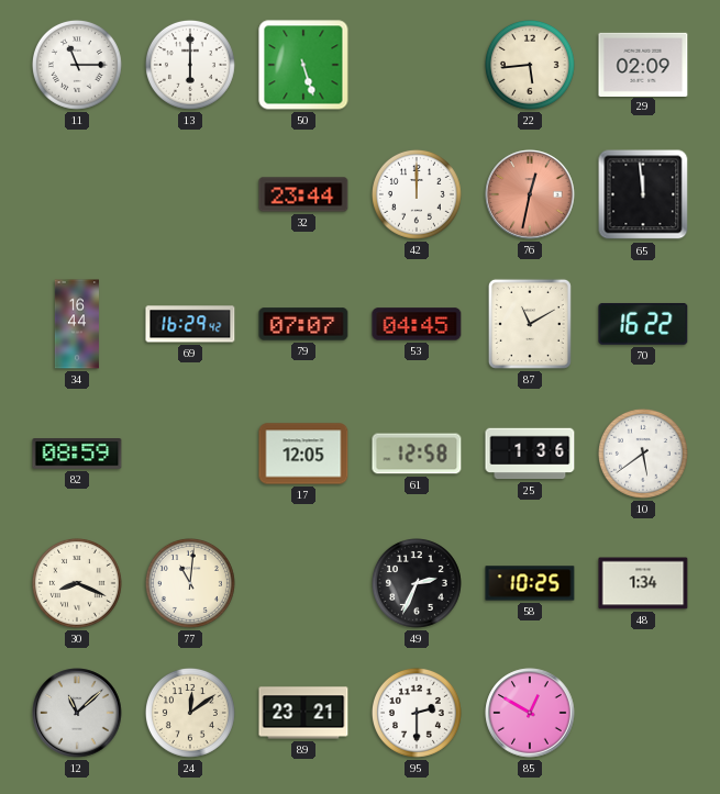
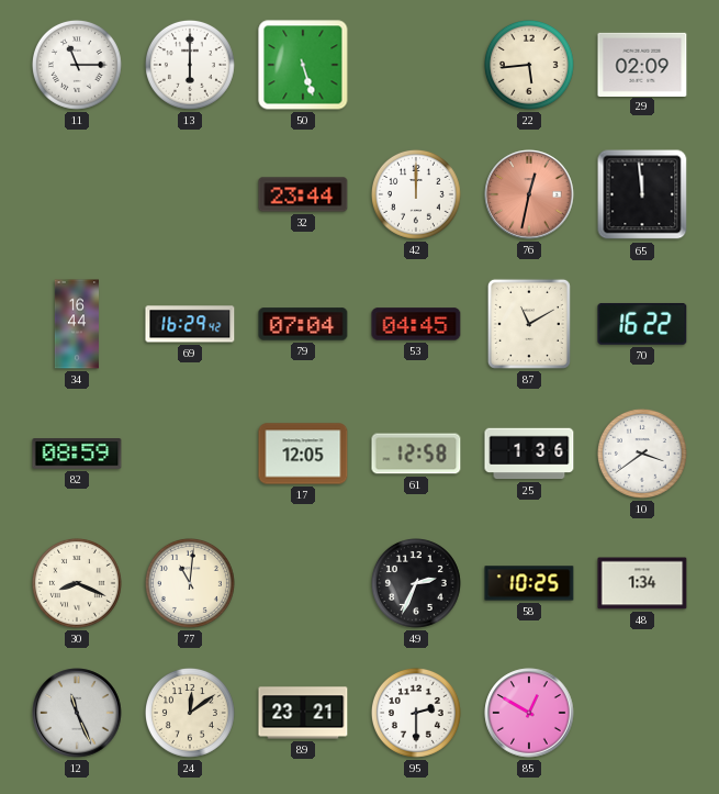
79: 07:07 -> 07:04
10: 5:39 -> 3:39
12: 11:08 -> 11:26
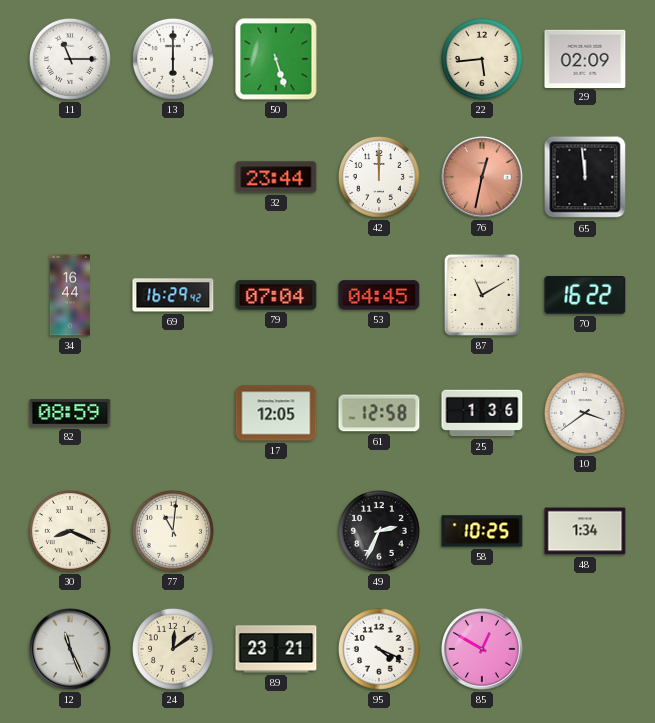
95: 2:30 -> 4:19
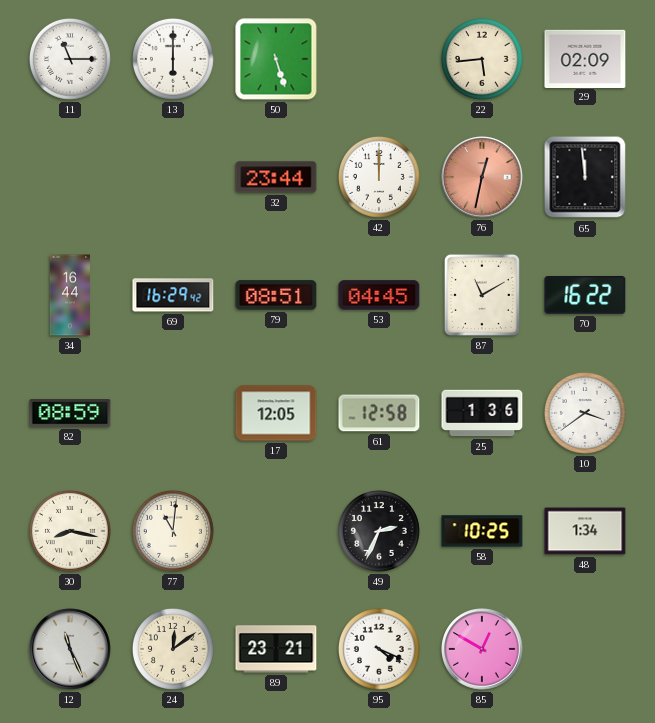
79: 07:04 -> 08:51
30: 8:19 -> 8:17
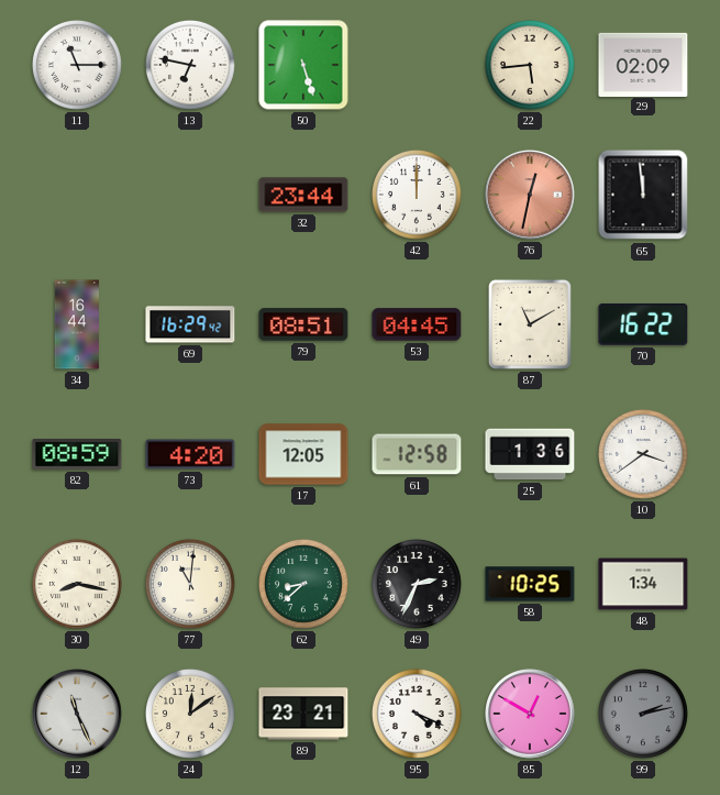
13: 6:00 -> 6:47
73: none -> 4:20
62: none -> 8:38
99: none -> 2:13
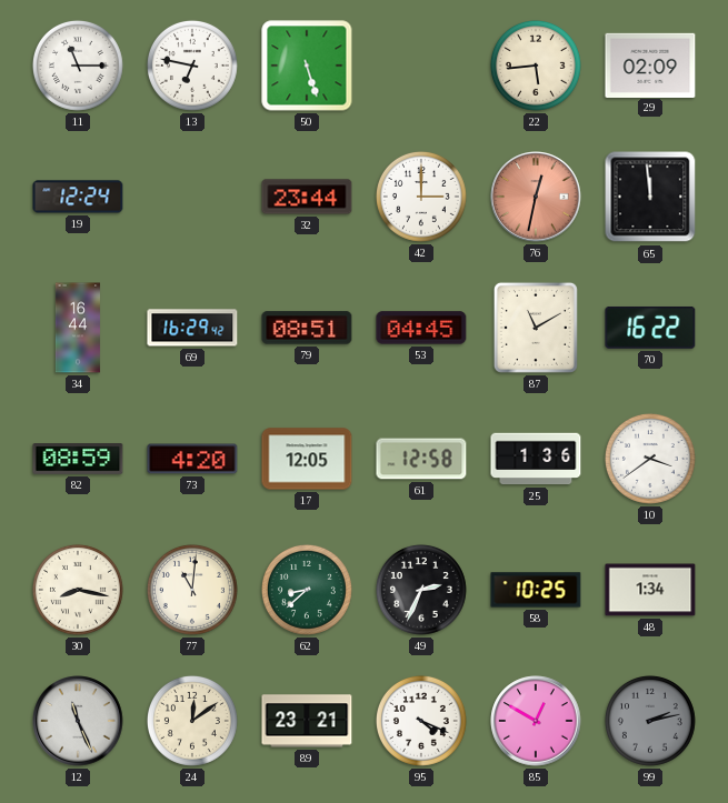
19: none -> 12:24
42: 12:00 -> 3:00
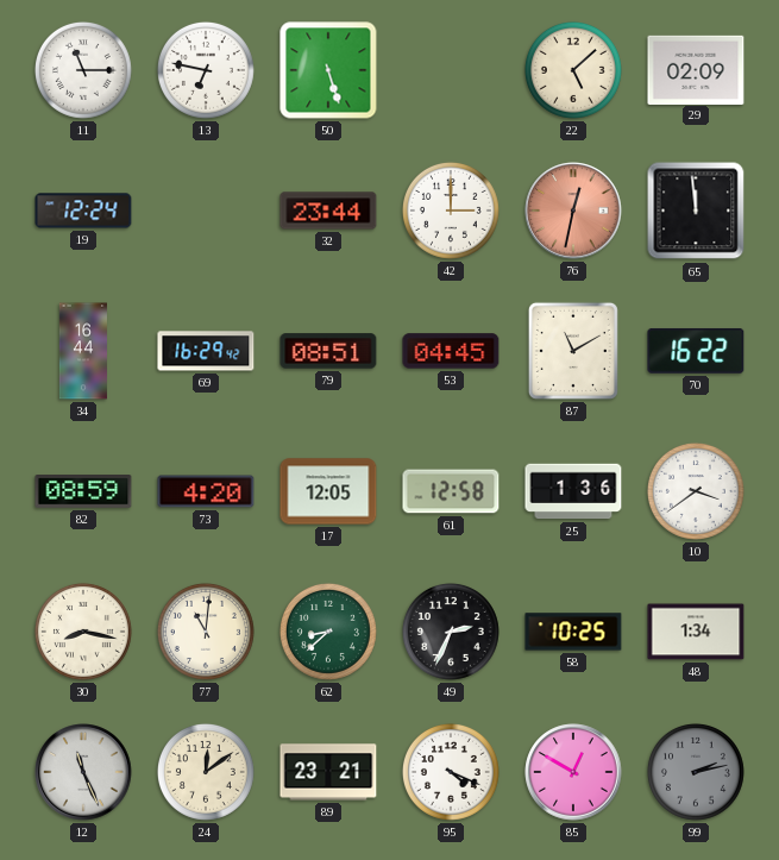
22: 5:44 -> 5:08
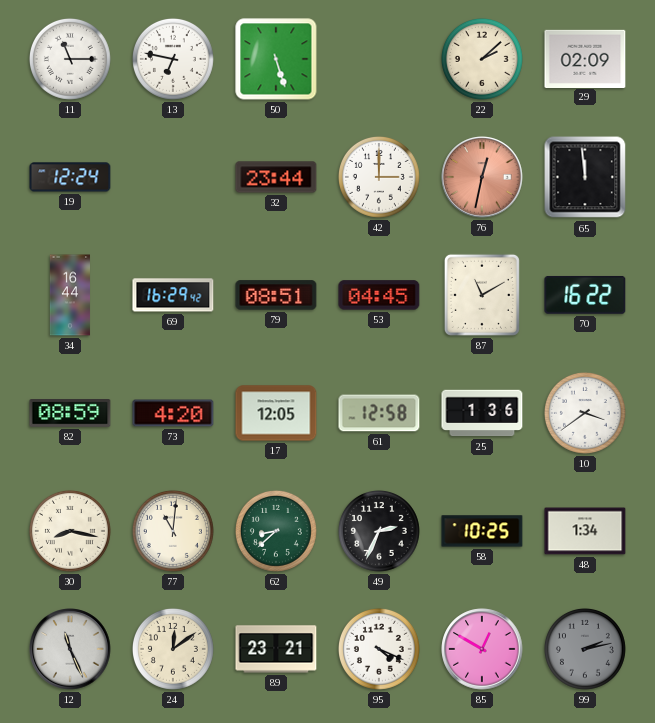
22: 5:08 -> 2:08
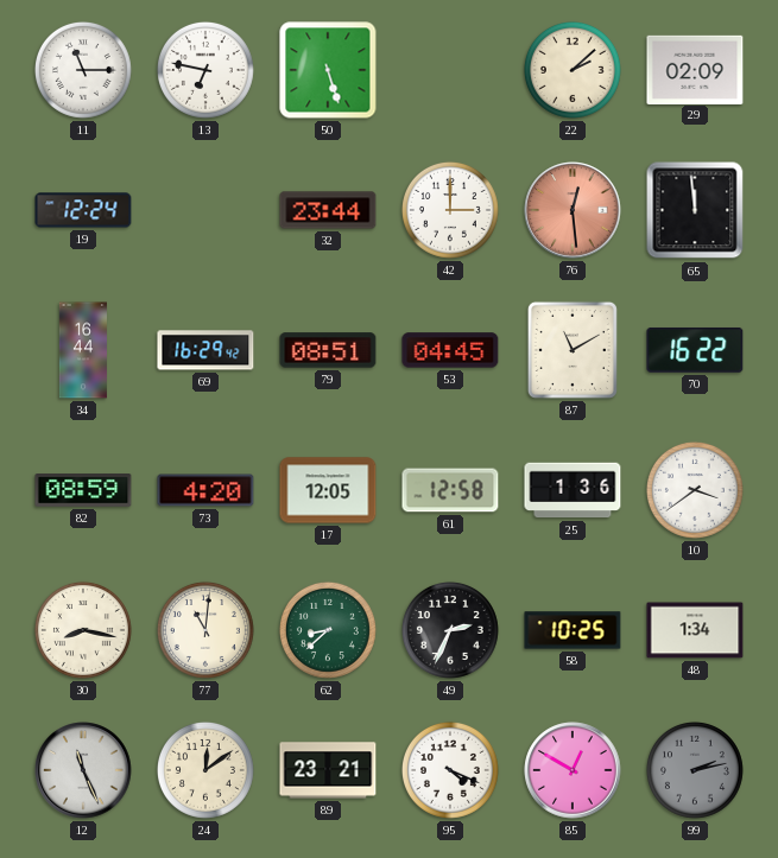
76: 12:32 -> 12:29
